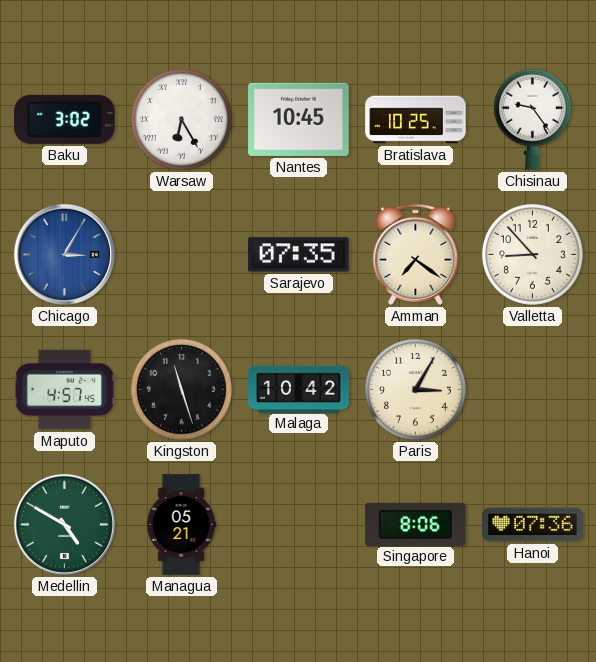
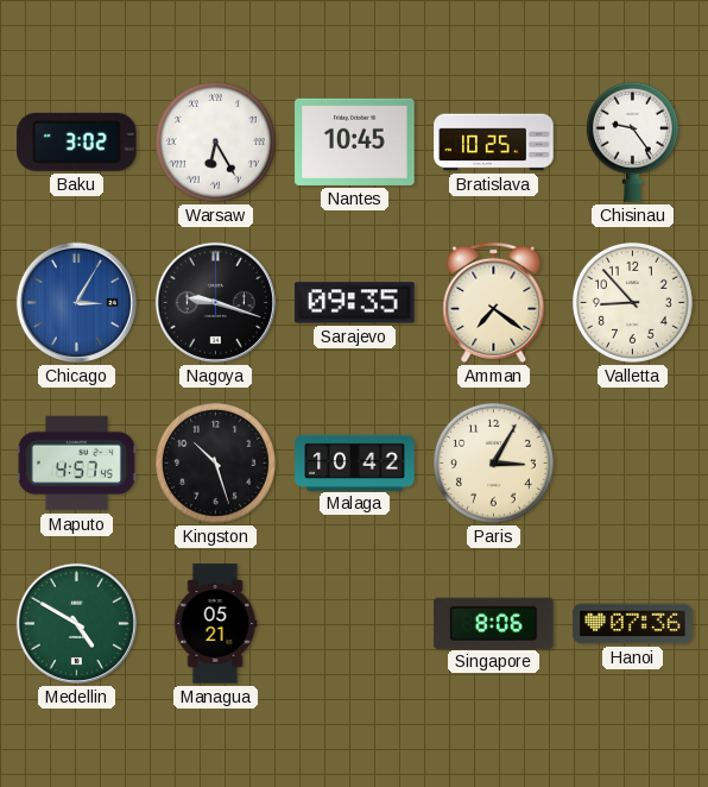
Nagoya: none -> 9:18
Sarajevo: 07:35 -> 09:35
Kingston: 11:27 -> 10:27
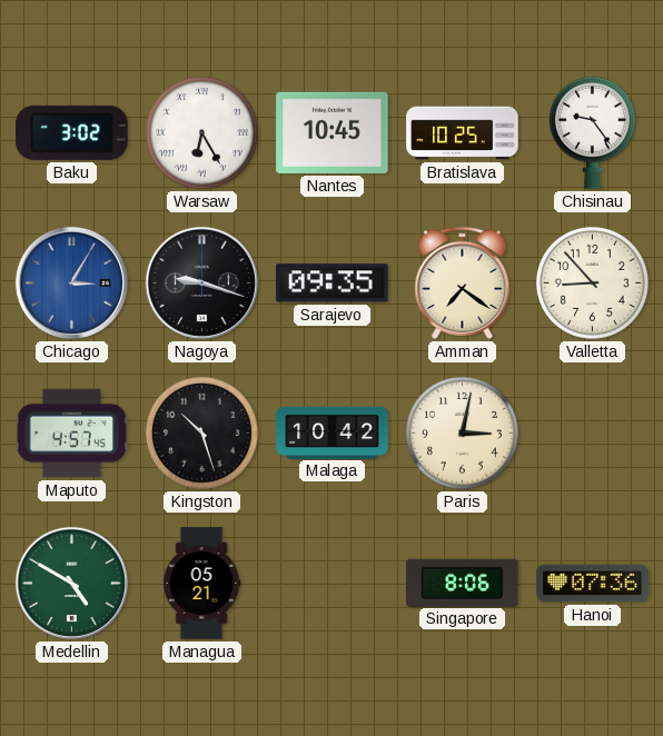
Paris: 3:05 -> 3:02
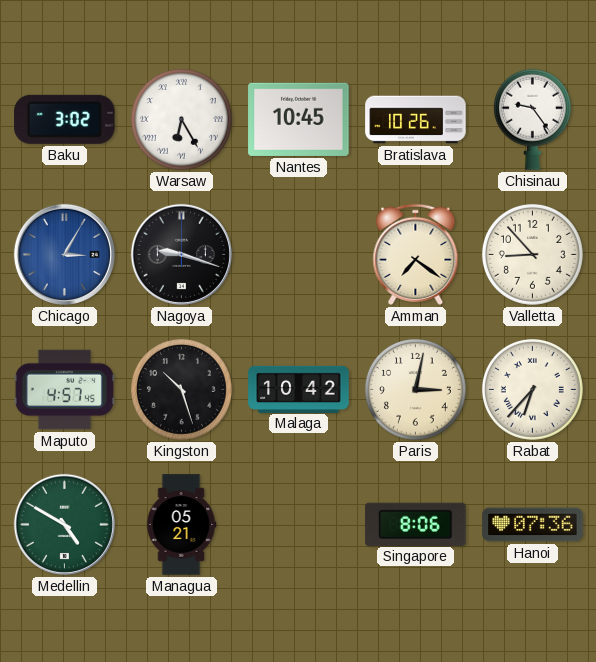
Bratislava: 10:25 -> 10:26
Sarajevo: 09:35 -> none
Rabat: none -> 6:37
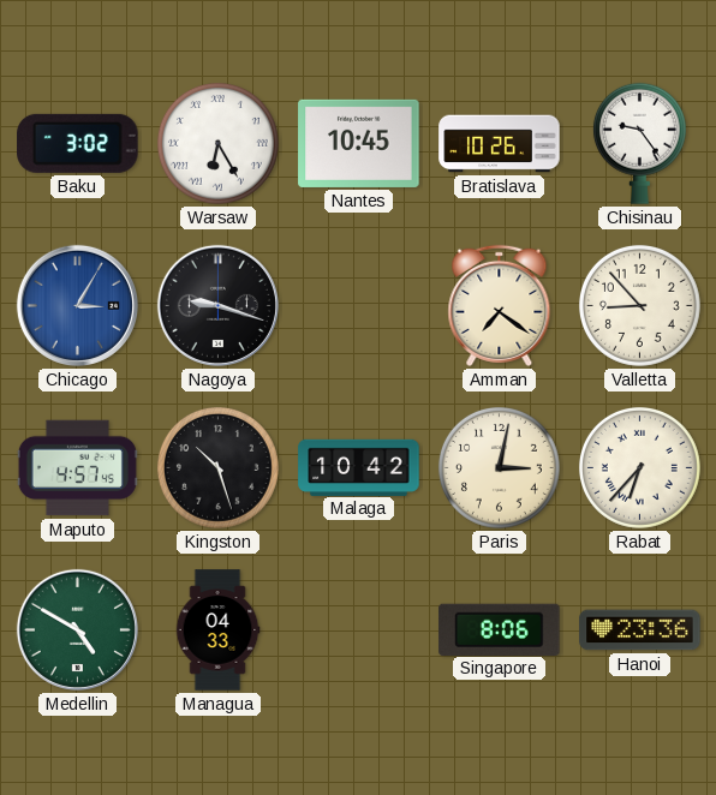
Managua: 05:21 -> 04:33
Hanoi: 07:36 -> 23:36
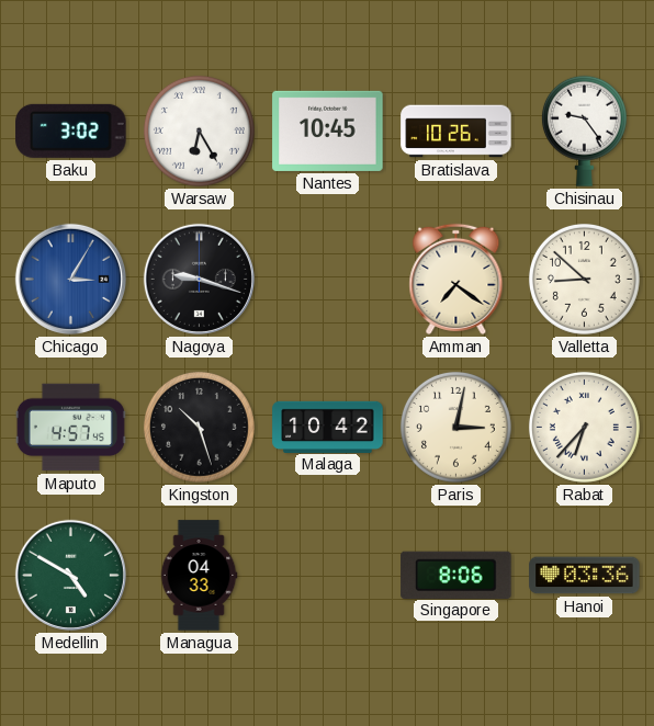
Valletta: 8:53 -> 8:52
Hanoi: 23:36 -> 03:36
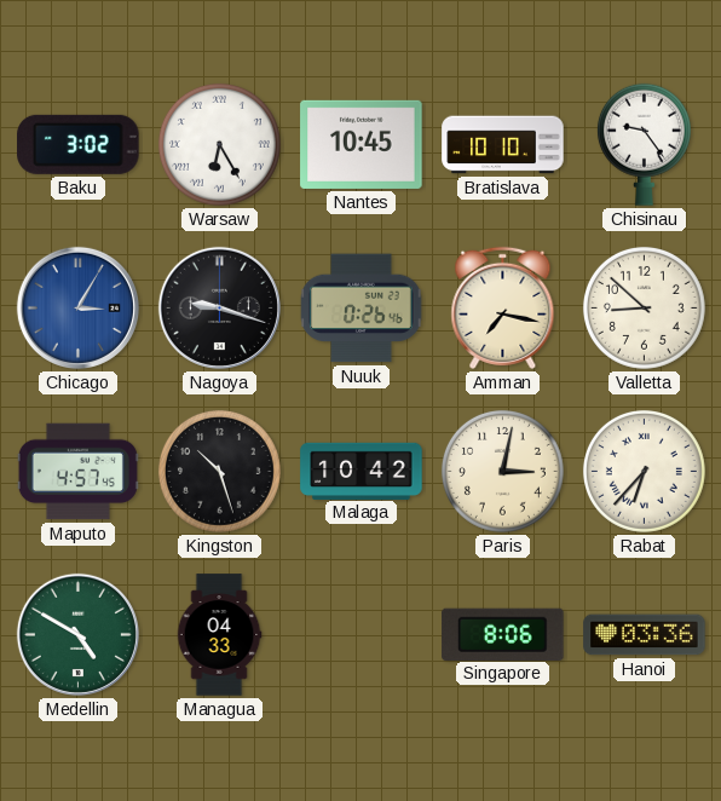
Bratislava: 10:26 -> 10:10
Nuuk: none -> 0:26
Amman: 7:21 -> 7:17
